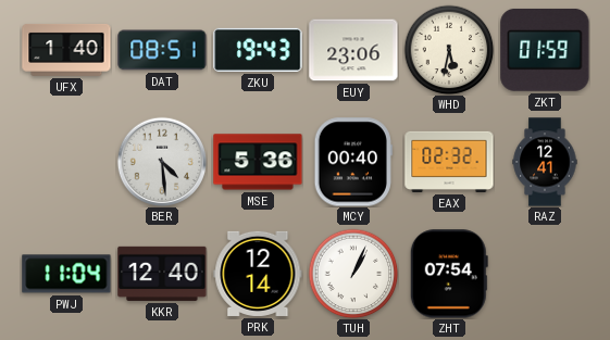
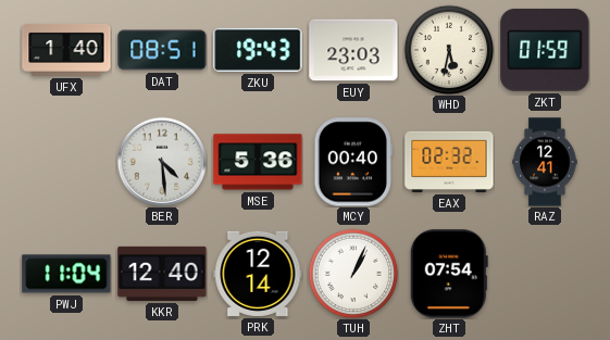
EUY: 23:06 -> 23:03
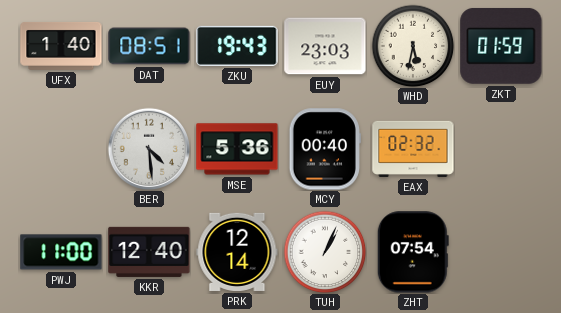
RAZ: 12:41 -> none
PWJ: 11:04 -> 11:00
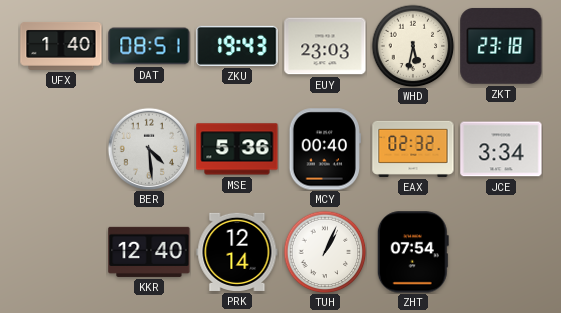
ZKT: 01:59 -> 23:18
JCE: none -> 3:34
PWJ: 11:00 -> none
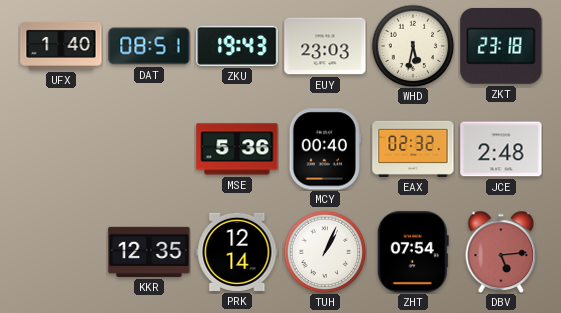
BER: 4:29 -> none
JCE: 3:34 -> 2:48
KKR: 12:40 -> 12:35
DBV: none -> 5:14
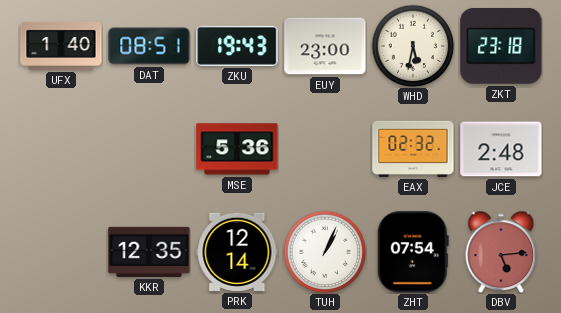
EUY: 23:03 -> 23:00
MCY: 00:40 -> none
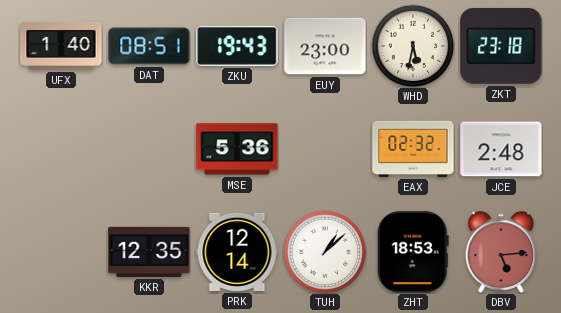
TUH: 1:04 -> 1:08
ZHT: 07:54 -> 18:53
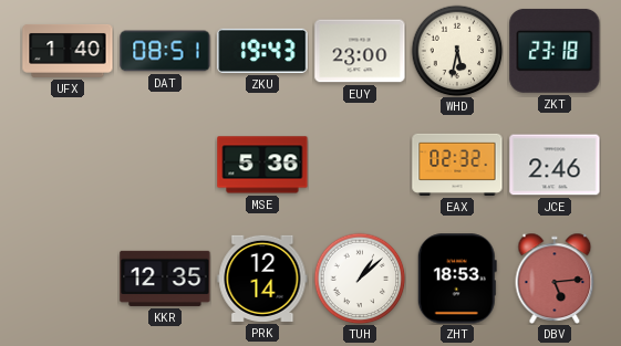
JCE: 2:48 -> 2:46
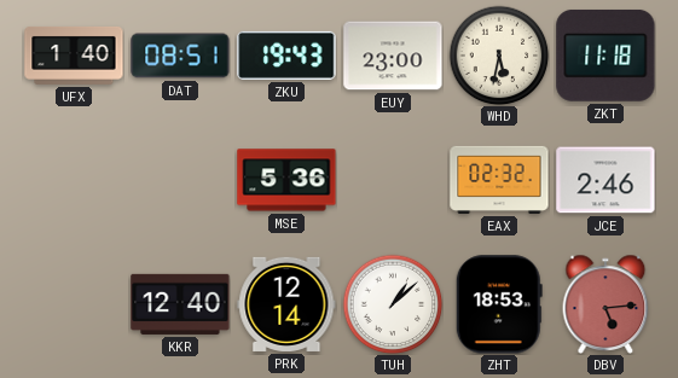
ZKT: 23:18 -> 11:18
KKR: 12:35 -> 12:40
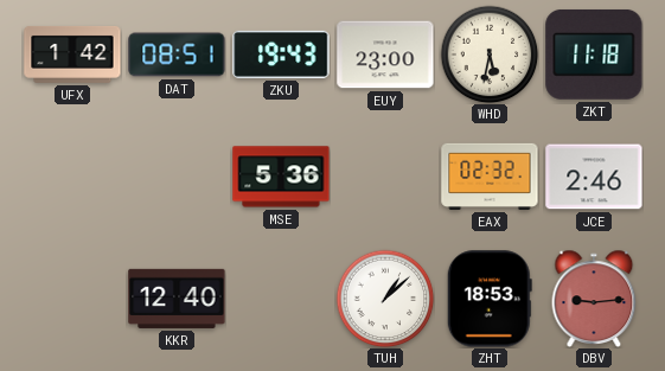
UFX: 1:40 -> 1:42
PRK: 12:14 -> none
DBV: 5:14 -> 9:14
